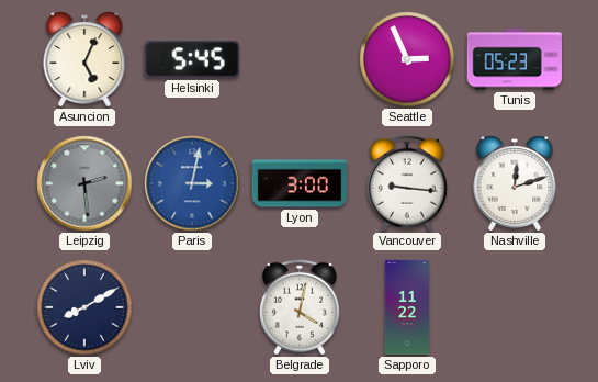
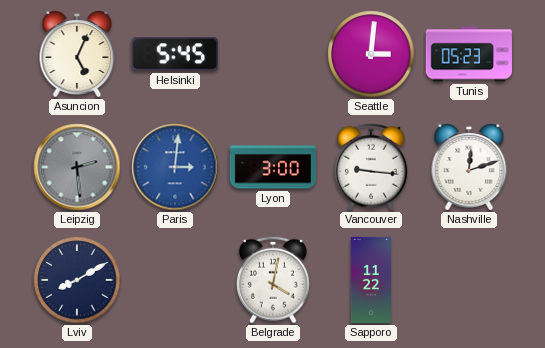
Seattle: 2:56 -> 3:01
Paris: 3:02 -> 3:01
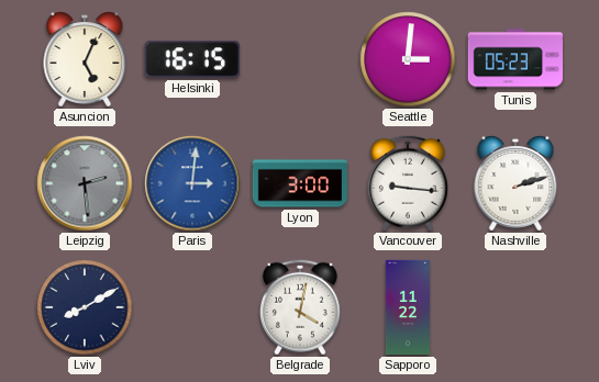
Helsinki: 5:45 -> 16:15
Nashville: 12:12 -> 2:12
